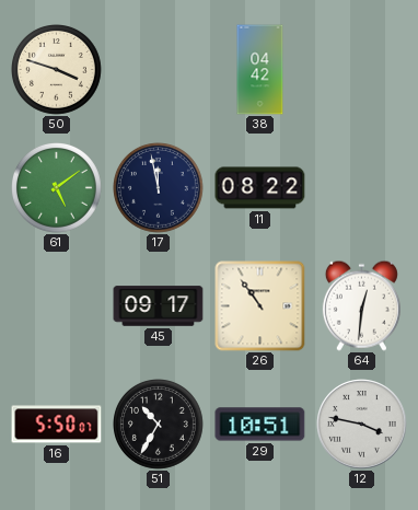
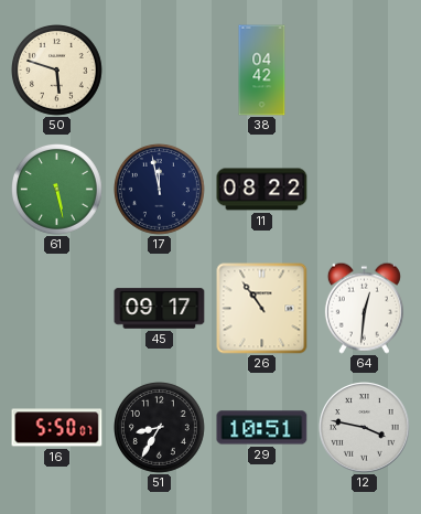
50: 3:48 -> 5:48
61: 5:09 -> 5:28
51: 10:35 -> 8:35
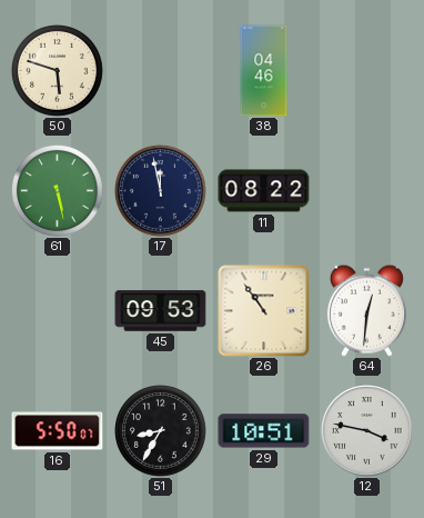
38: 04:42 -> 04:46
45: 09:17 -> 09:53
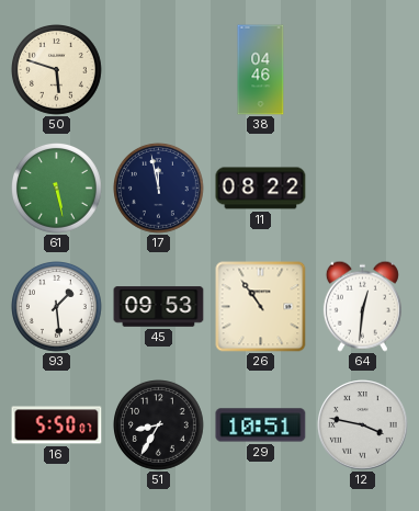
93: none -> 1:29
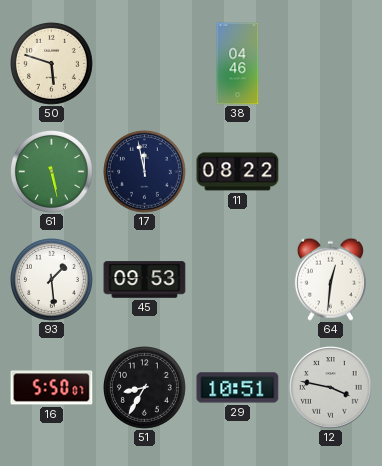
26: 10:54 -> none
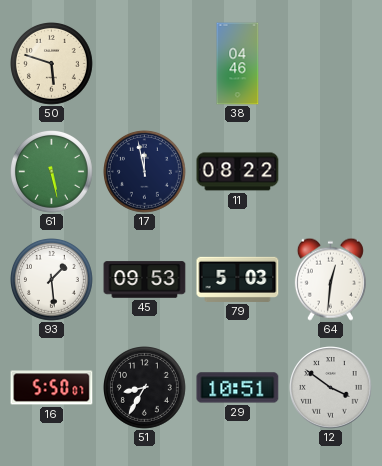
79: none -> 5:03
12: 3:47 -> 3:51
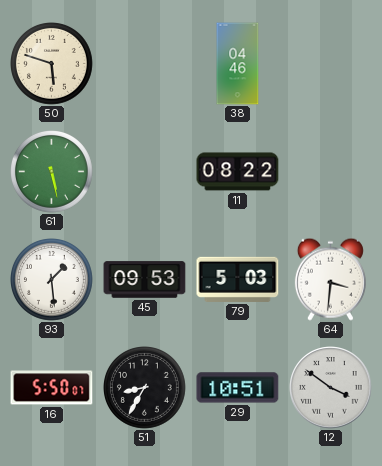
17: 11:58 -> none
64: 12:31 -> 3:31
